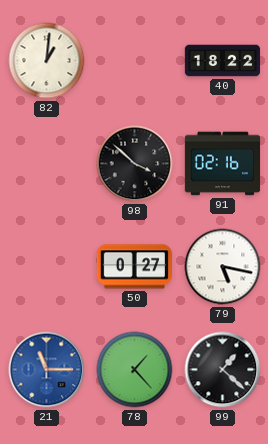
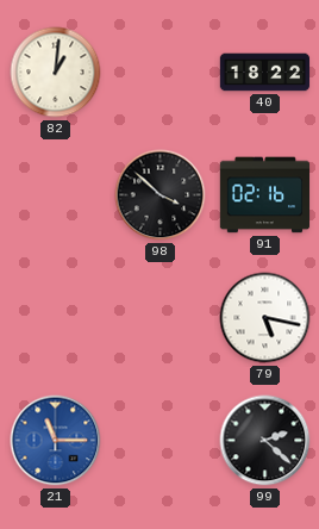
50: 0:27 -> none
78: 1:23 -> none
99: 1:22 -> 2:22
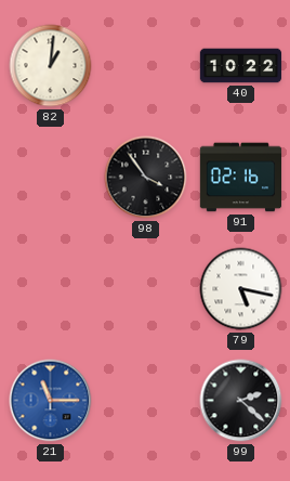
40: 18:22 -> 10:22
98: 3:52 -> 3:54
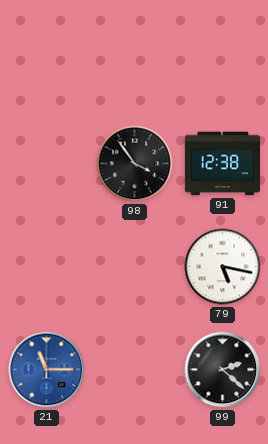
82: 1:01 -> none
40: 10:22 -> none
91: 02:16 -> 12:38
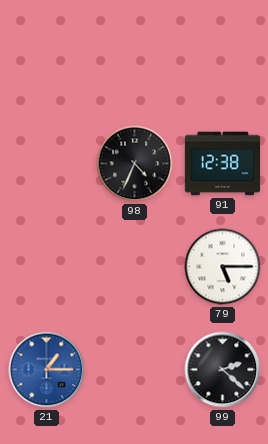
98: 3:54 -> 4:34
79: 5:17 -> 5:15
21: 11:15 -> 1:15
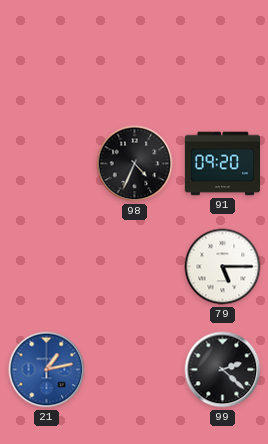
91: 12:38 -> 09:20
21: 1:15 -> 1:13
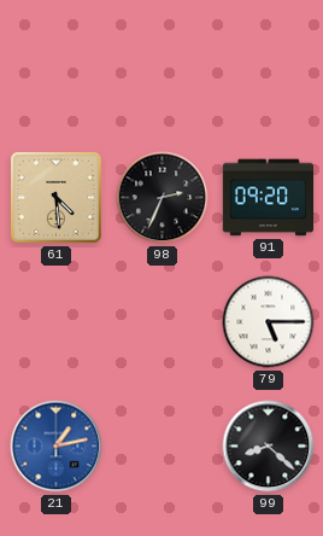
61: none -> 4:29
98: 4:34 -> 2:34
99: 2:22 -> 8:22
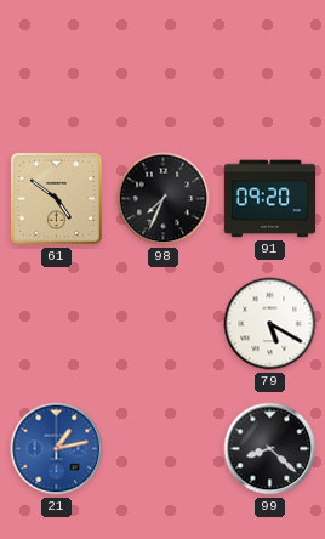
61: 4:29 -> 4:51
98: 2:34 -> 7:34
79: 5:15 -> 5:20
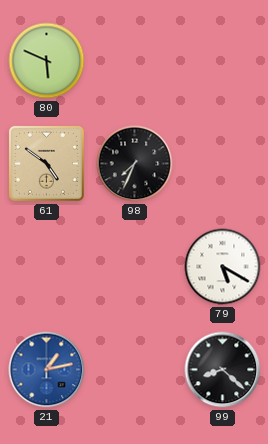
80: none -> 5:49
91: 09:20 -> none
